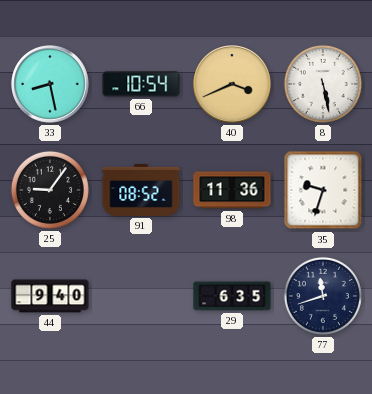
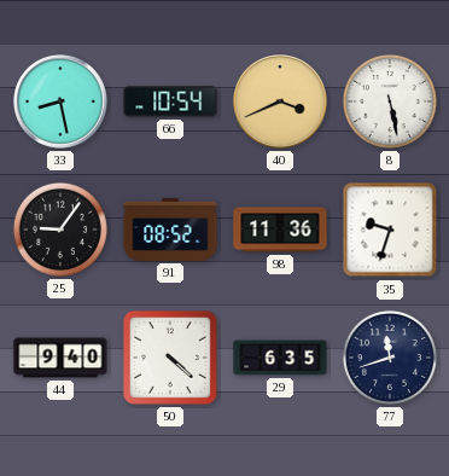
50: none -> 4:22
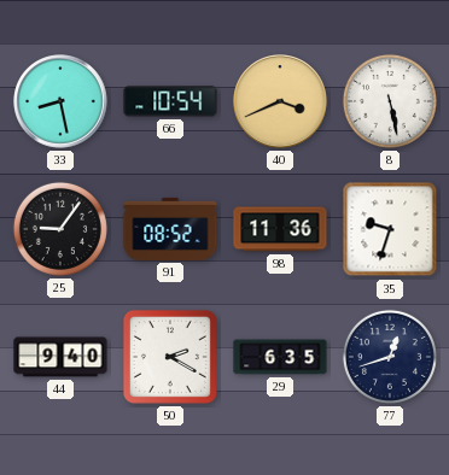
50: 4:22 -> 2:20
77: 11:42 -> 12:42
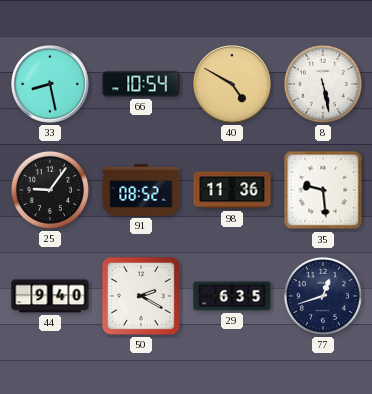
40: 3:41 -> 4:50
35: 9:33 -> 9:29
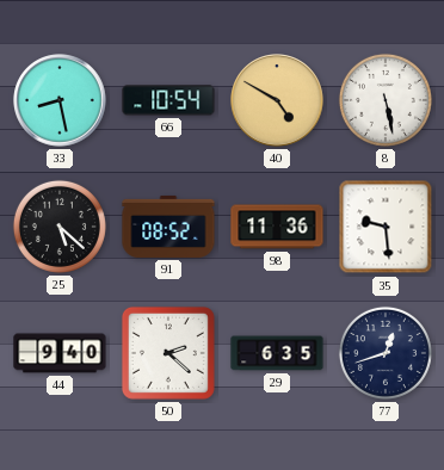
25: 9:06 -> 5:22
50: 2:20 -> 2:22
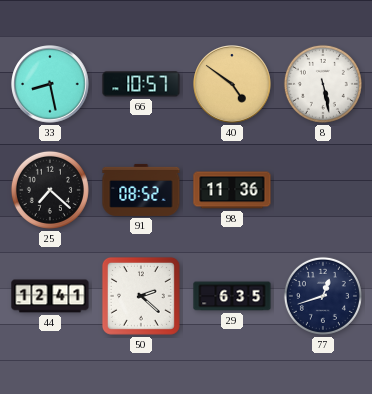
66: 10:54 -> 10:57
40: 4:50 -> 4:51
25: 5:22 -> 7:22
35: 9:29 -> none
44: 9:40 -> 12:41
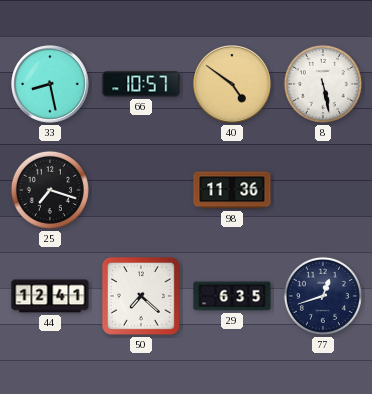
25: 7:22 -> 7:18
91: 08:52 -> none
50: 2:22 -> 7:22
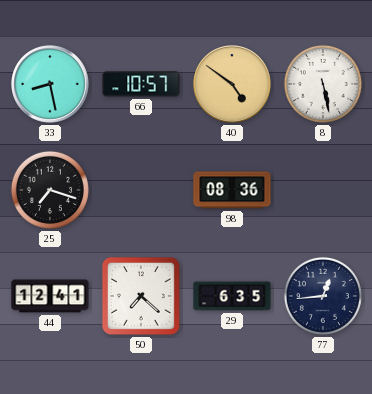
98: 11:36 -> 08:36
77: 12:42 -> 12:44
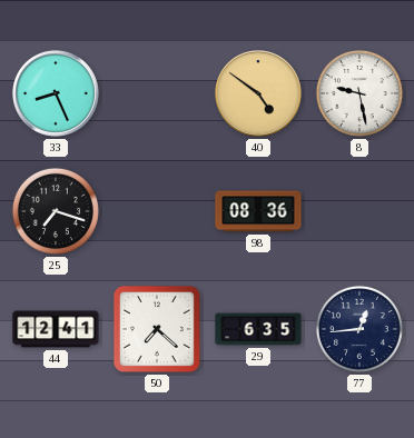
33: 8:28 -> 8:26
66: 10:57 -> none
8: 5:28 -> 9:28
